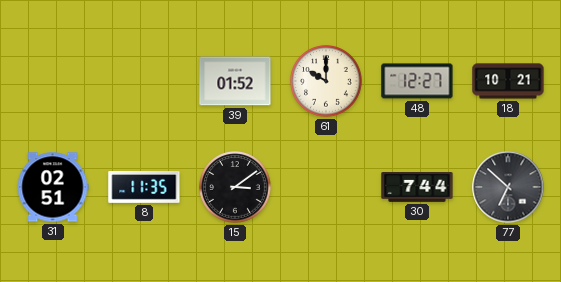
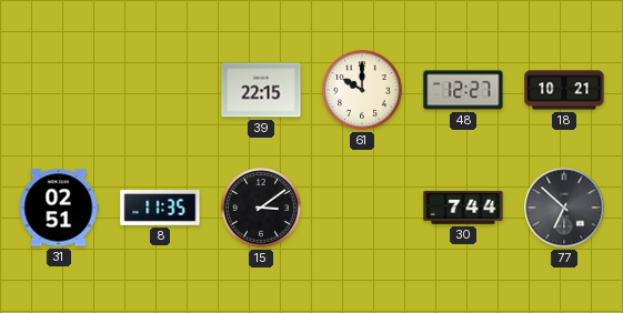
39: 01:52 -> 22:15
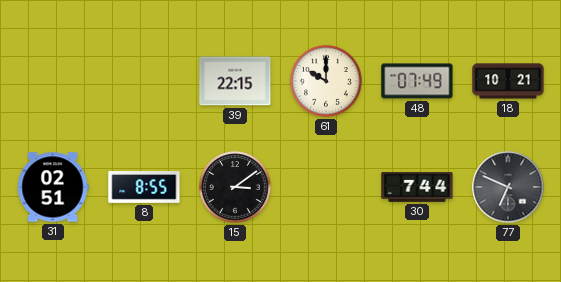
48: 12:27 -> 07:49
8: 11:35 -> 8:55
77: 6:52 -> 6:49
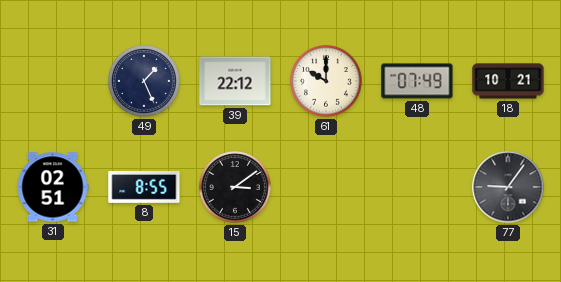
49: none -> 1:26
39: 22:15 -> 22:12
30: 7:44 -> none
77: 6:49 -> 9:06
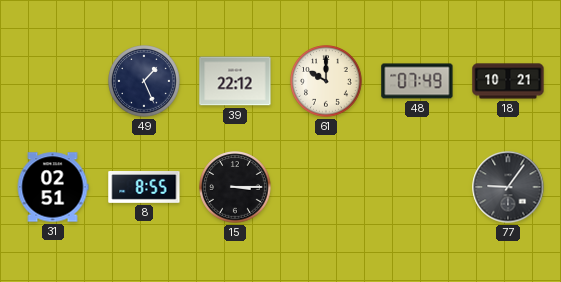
15: 3:09 -> 3:15
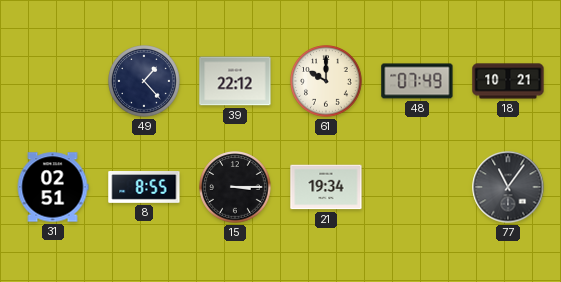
49: 1:26 -> 1:23
21: none -> 19:34
77: 9:06 -> 11:06
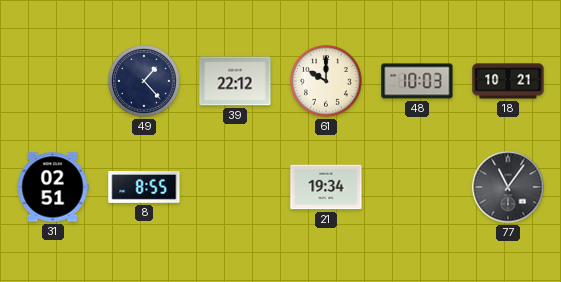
48: 07:49 -> 10:03
15: 3:15 -> none
